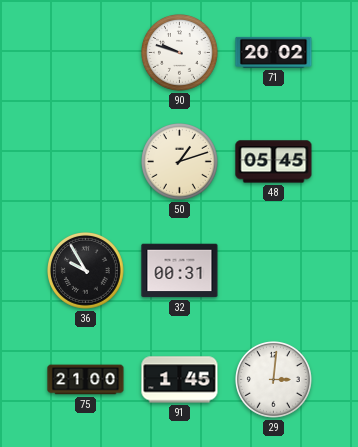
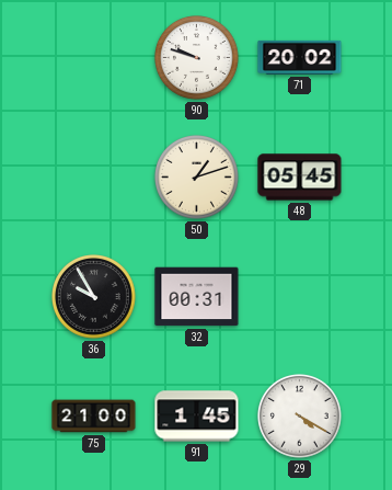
29: 3:01 -> 4:20
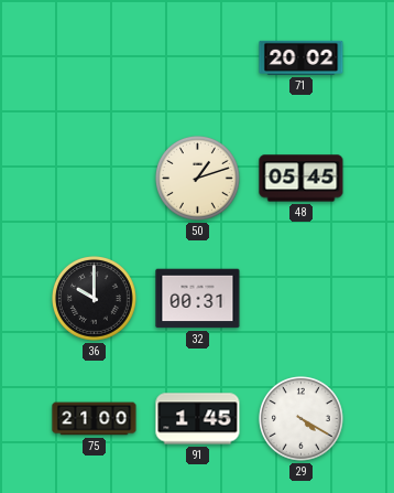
90: 9:48 -> none
36: 9:55 -> 10:00
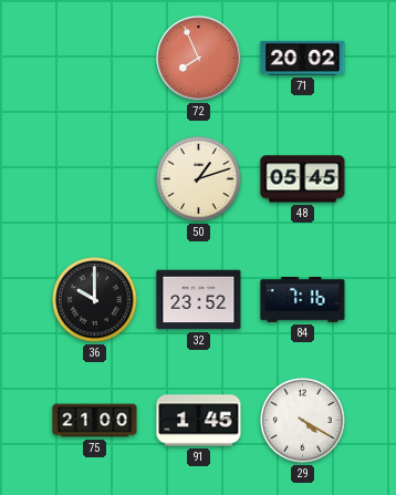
72: none -> 7:56
32: 00:31 -> 23:52
84: none -> 7:16
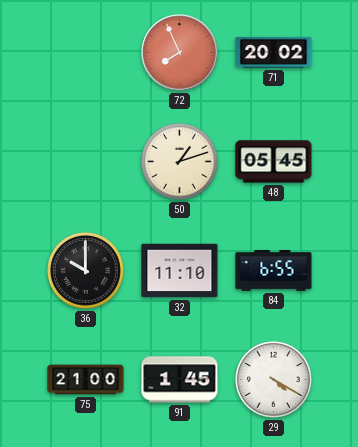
32: 23:52 -> 11:10
84: 7:16 -> 6:55
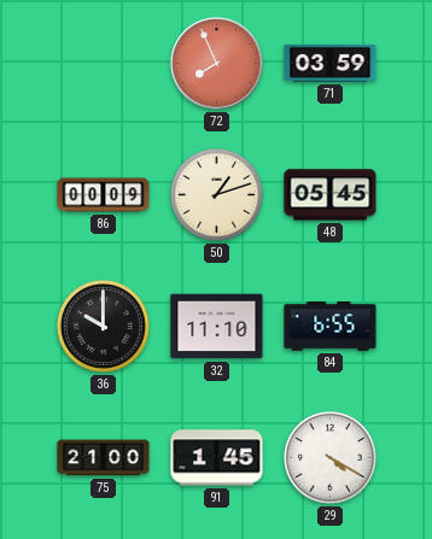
71: 20:02 -> 03:59
86: none -> 00:09
